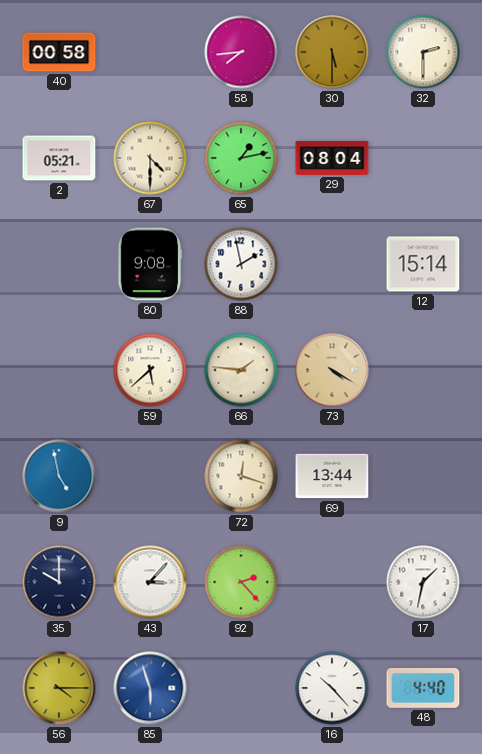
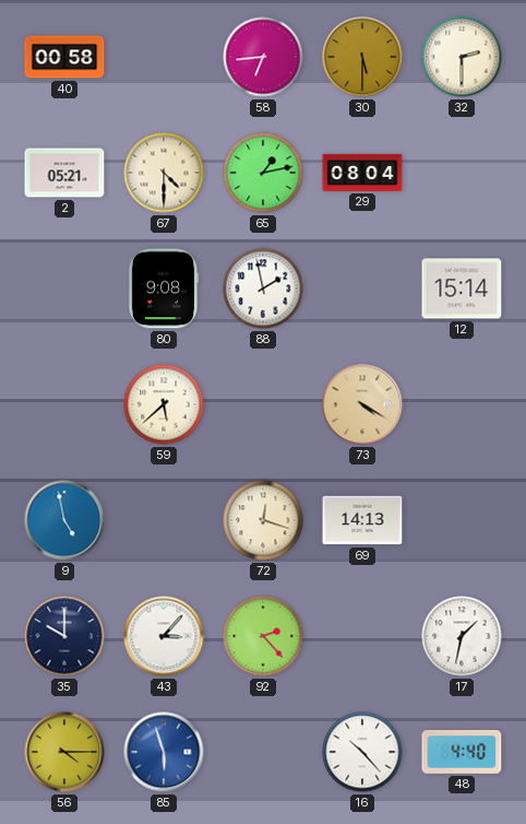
58: 7:44 -> 6:44
66: 1:46 -> none
69: 13:44 -> 14:13
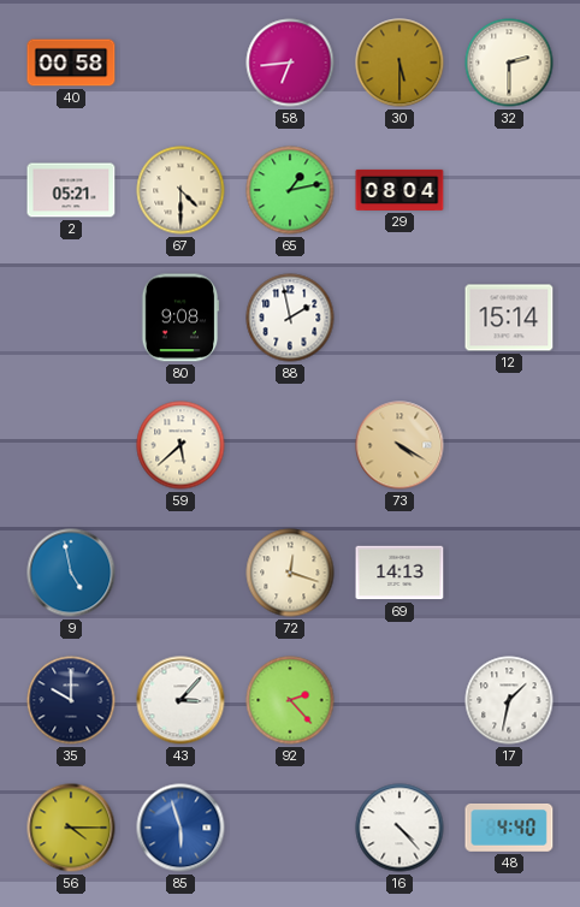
16: 10:23 -> 4:23
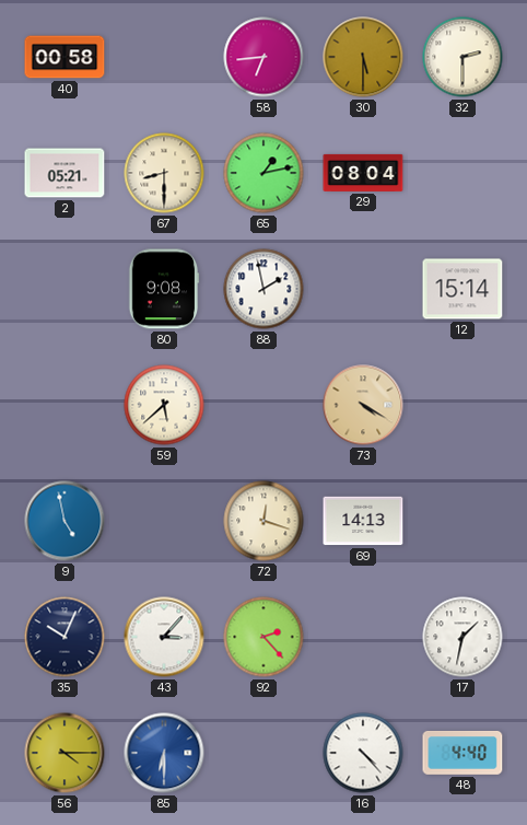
67: 4:30 -> 8:30
35: 10:00 -> 10:04
85: 5:57 -> 6:30
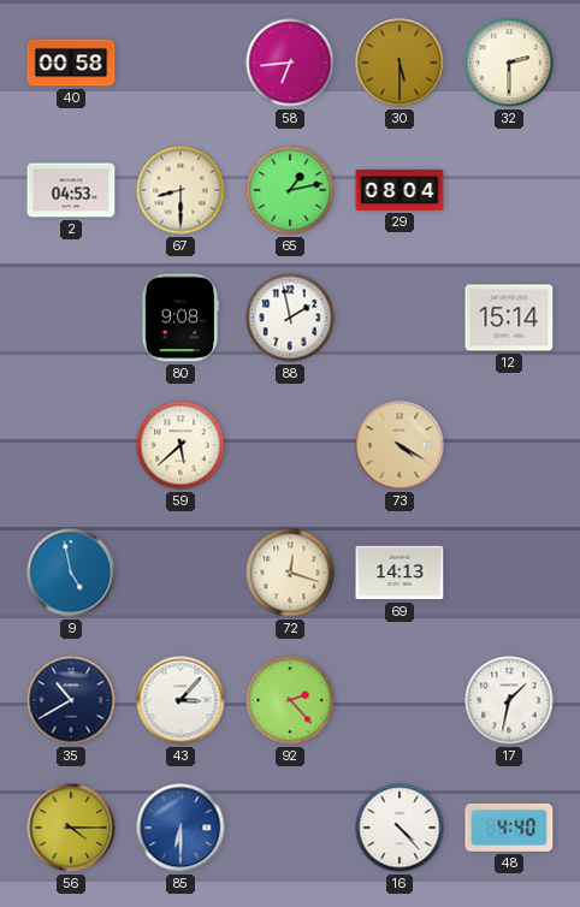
2: 05:21 -> 04:53
35: 10:04 -> 10:40
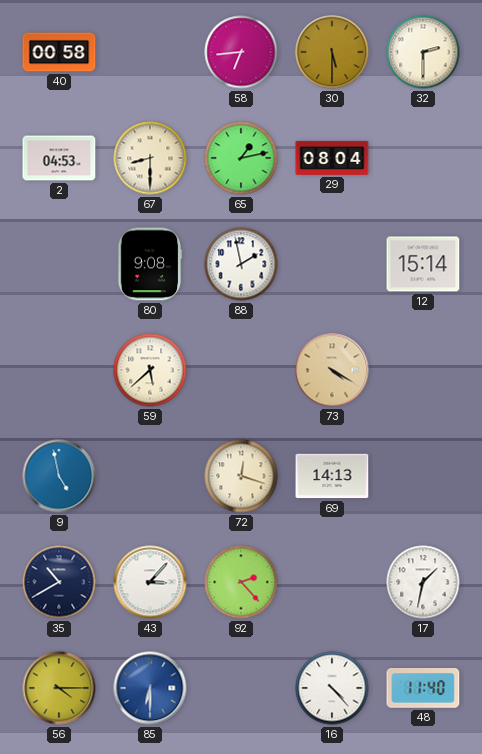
48: 4:40 -> 11:40
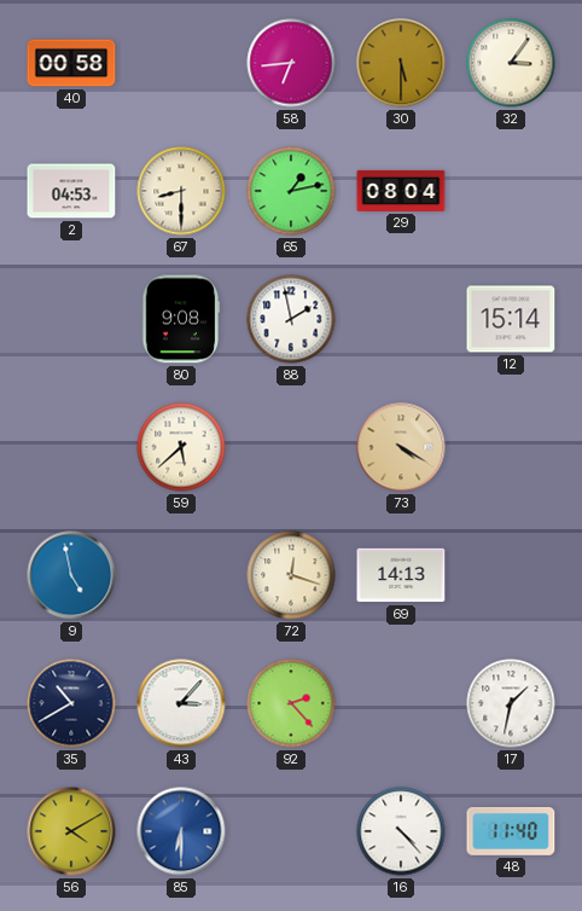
32: 2:30 -> 3:06
56: 4:15 -> 4:10
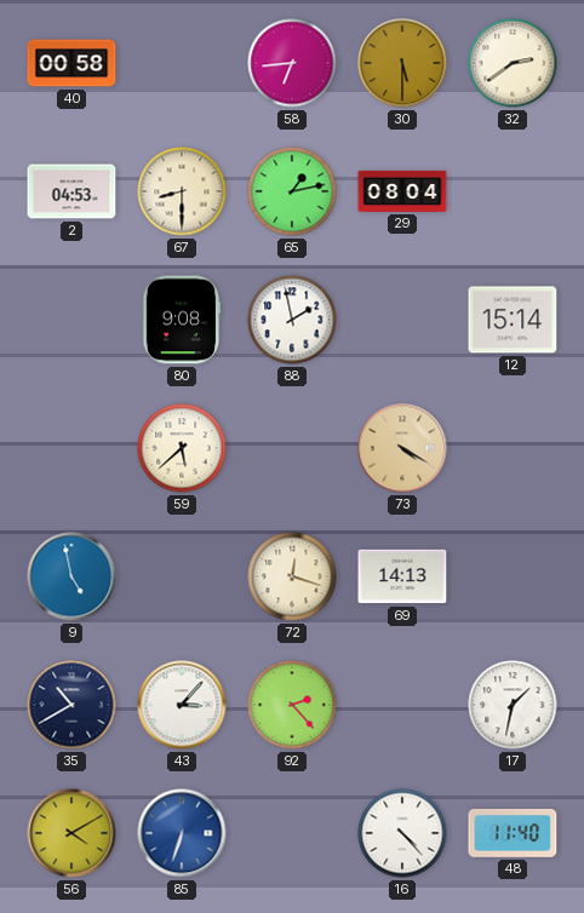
32: 3:06 -> 2:39
85: 6:30 -> 6:33
